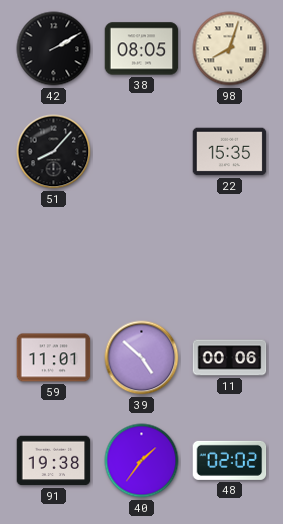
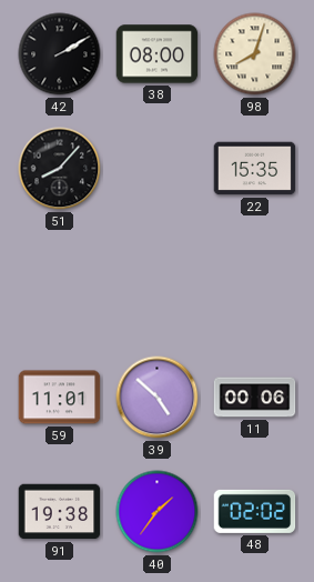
38: 08:05 -> 08:00
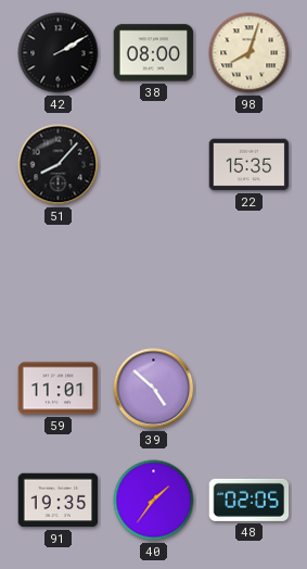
11: 00:06 -> none
91: 19:38 -> 19:35
48: 02:02 -> 02:05
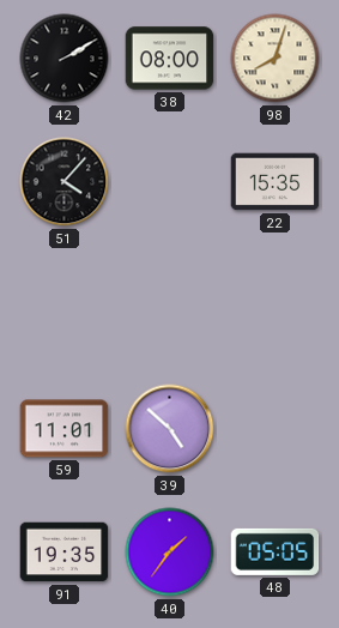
51: 8:07 -> 4:07
48: 02:05 -> 05:05
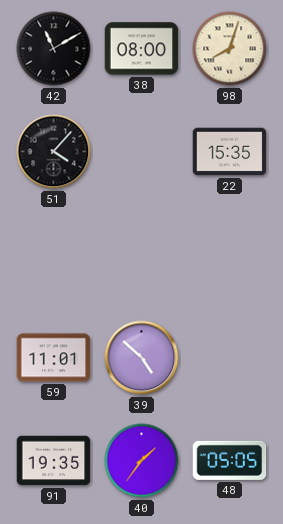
42: 2:10 -> 11:10
